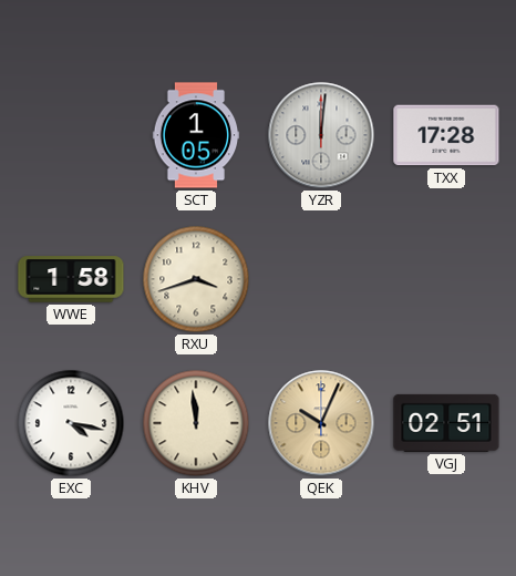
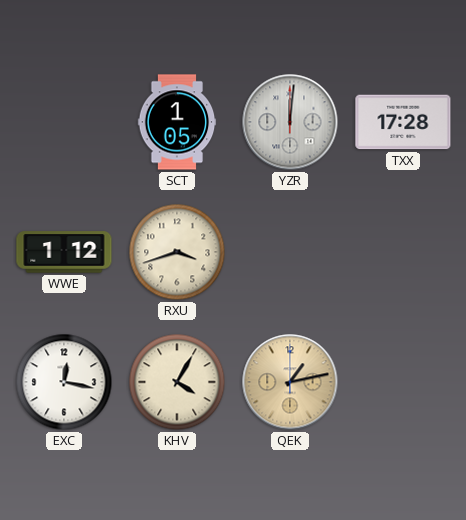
WWE: 1:58 -> 1:12
EXC: 4:17 -> 12:17
KHV: 11:59 -> 4:05
QEK: 10:04 -> 1:13
VGJ: 02:51 -> none
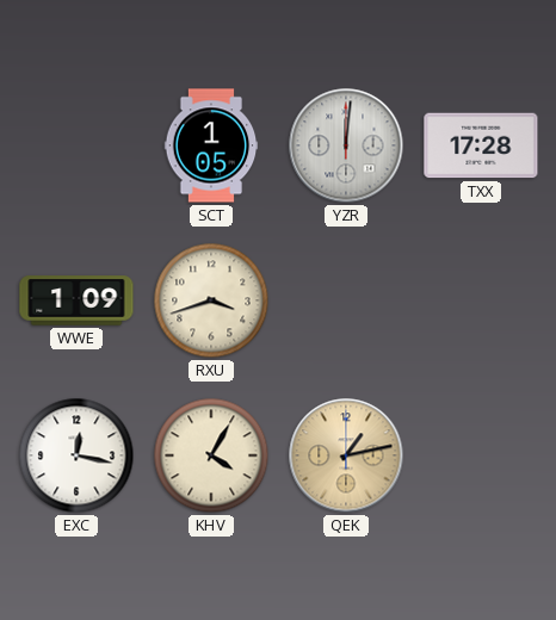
WWE: 1:12 -> 1:09
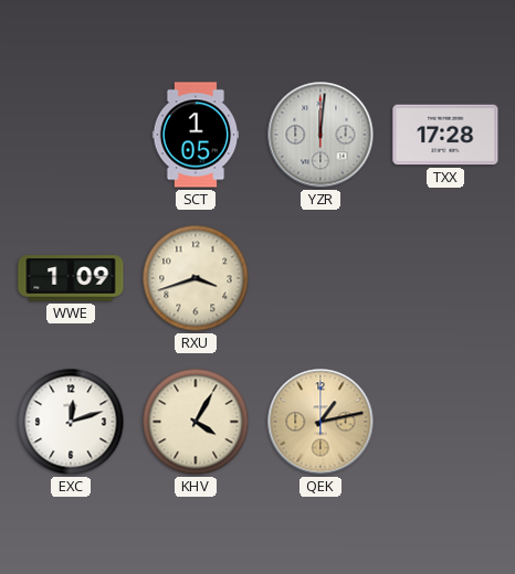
EXC: 12:17 -> 12:12
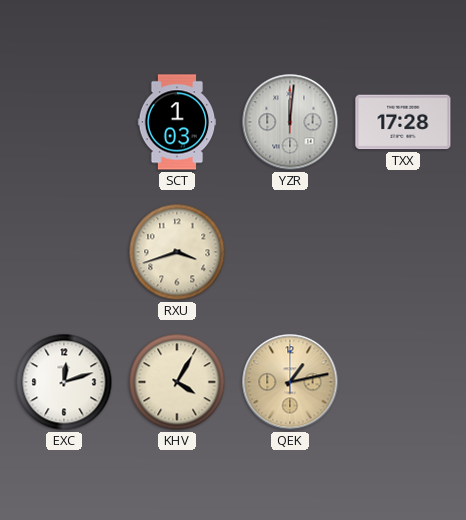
SCT: 1:05 -> 1:03
WWE: 1:09 -> none
